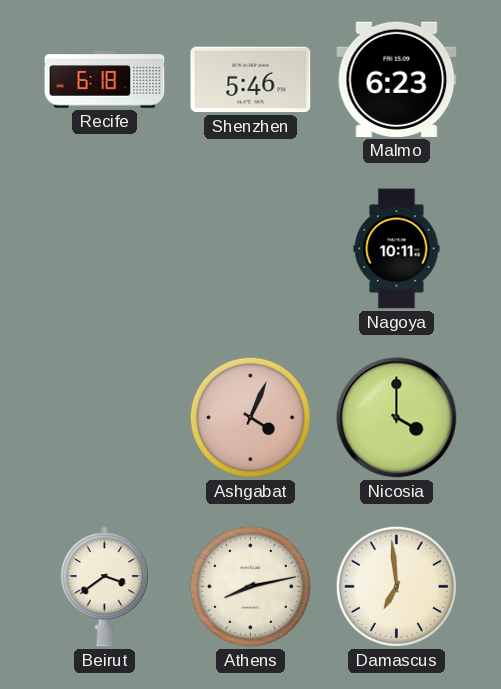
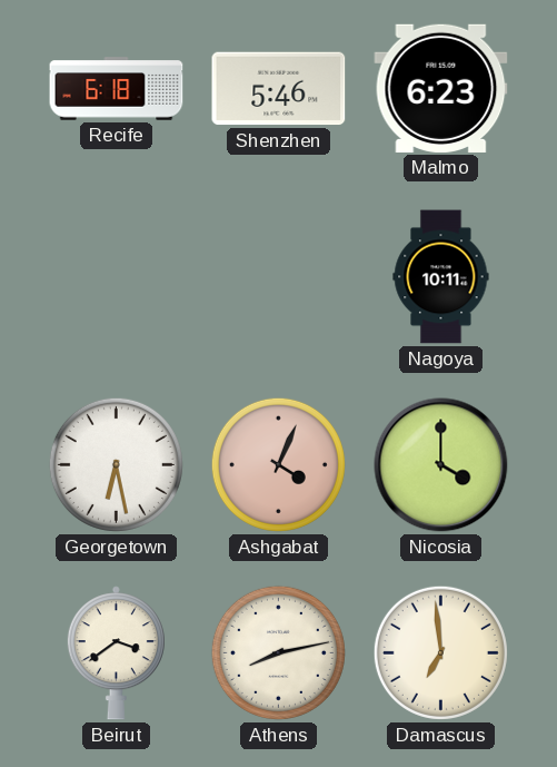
Georgetown: none -> 6:28
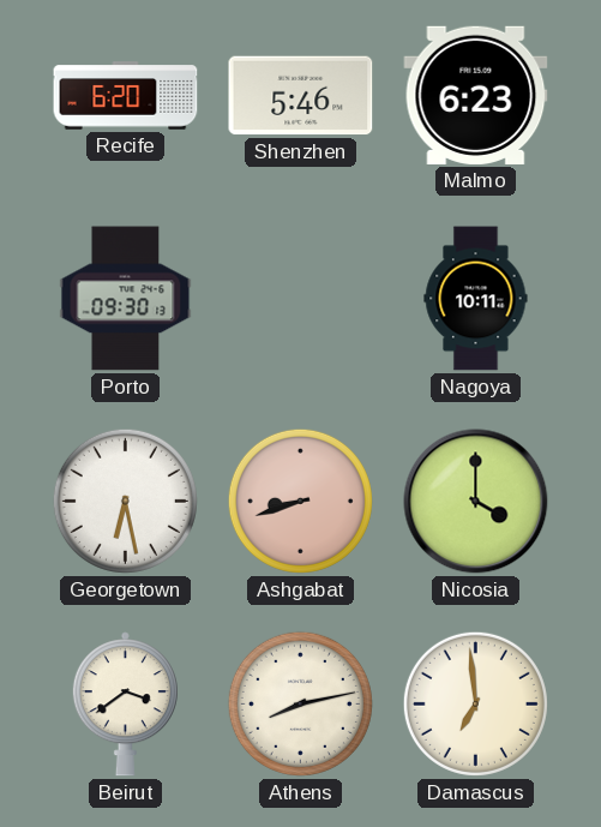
Recife: 6:18 -> 6:20
Porto: none -> 09:30
Ashgabat: 4:04 -> 8:42
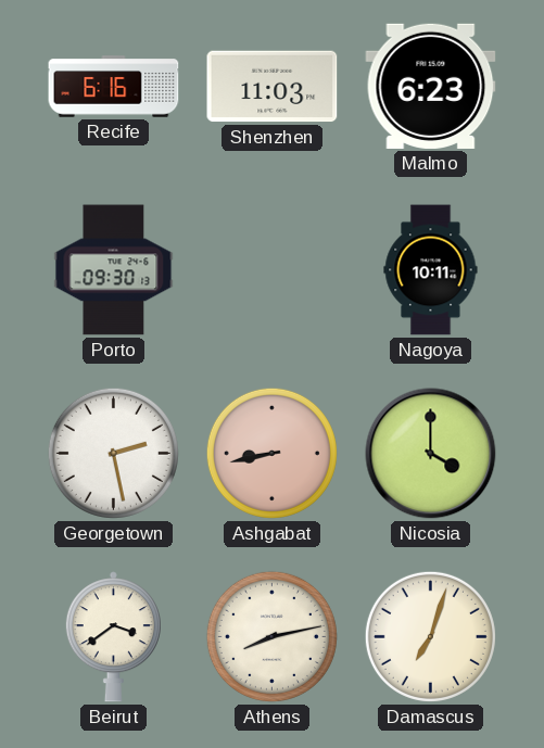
Recife: 6:20 -> 6:16
Shenzhen: 5:46 -> 11:03
Georgetown: 6:28 -> 2:28
Ashgabat: 8:42 -> 8:43
Damascus: 6:59 -> 7:03
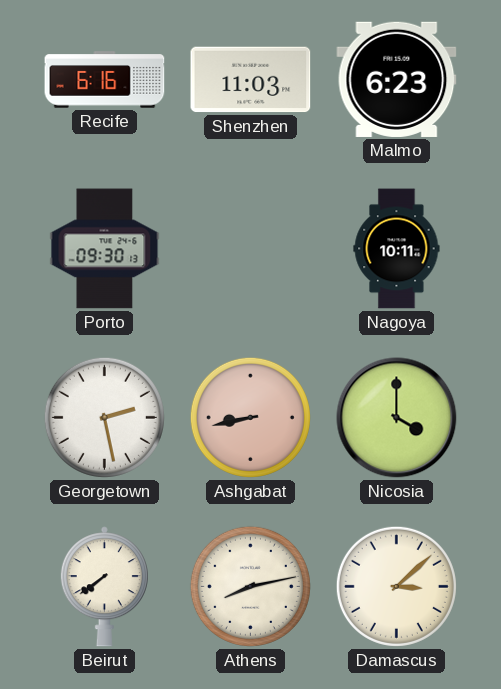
Beirut: 3:39 -> 7:39
Damascus: 7:03 -> 3:08
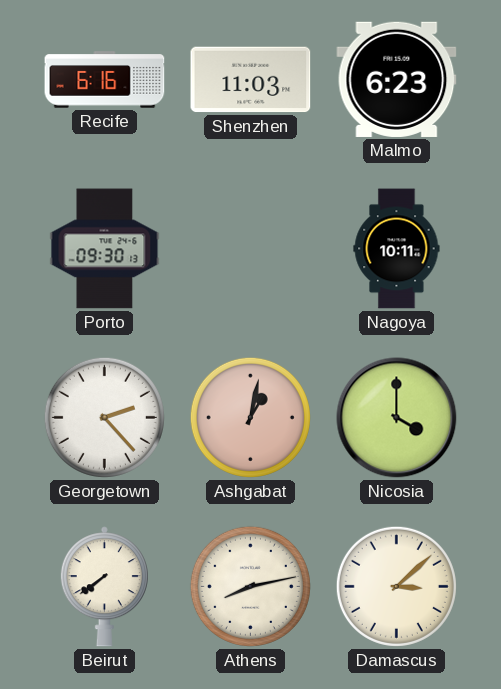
Georgetown: 2:28 -> 2:23
Ashgabat: 8:43 -> 1:02
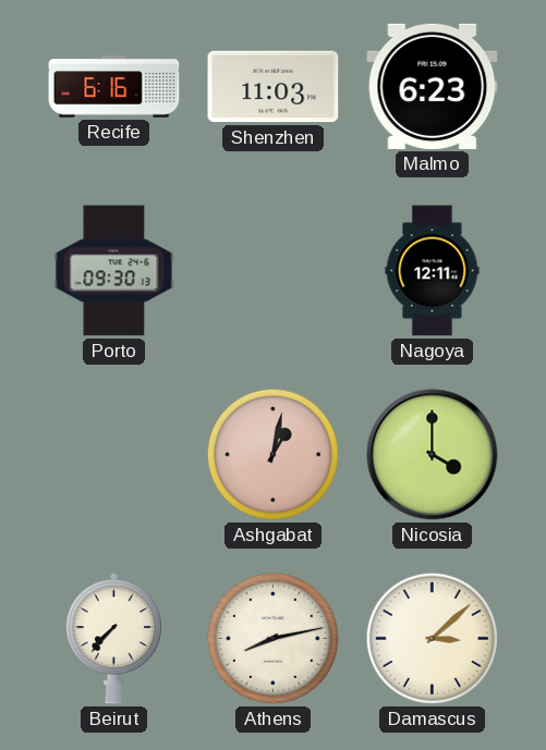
Nagoya: 10:11 -> 12:11
Georgetown: 2:23 -> none
Beirut: 7:39 -> 7:37
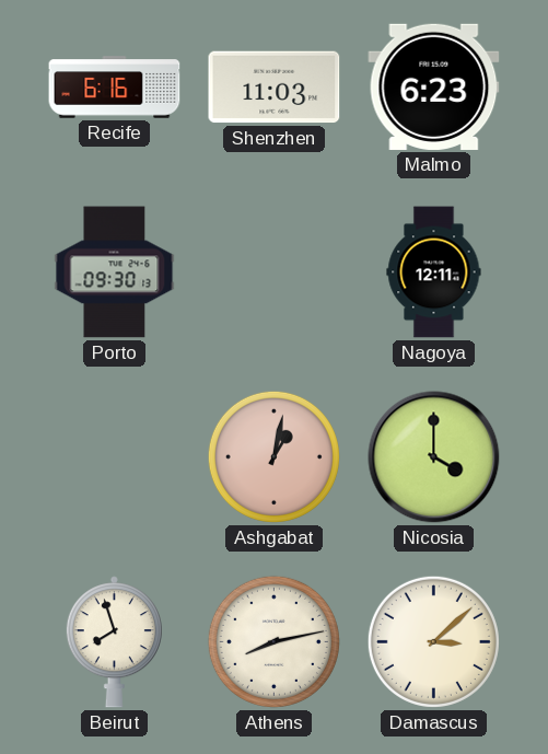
Beirut: 7:37 -> 7:57
